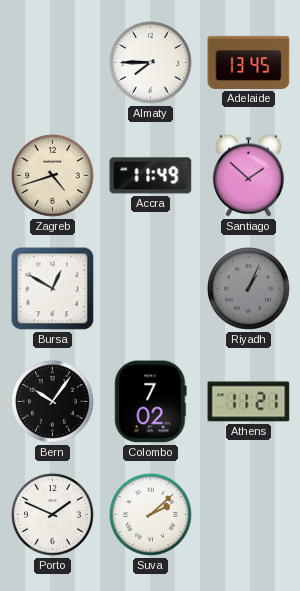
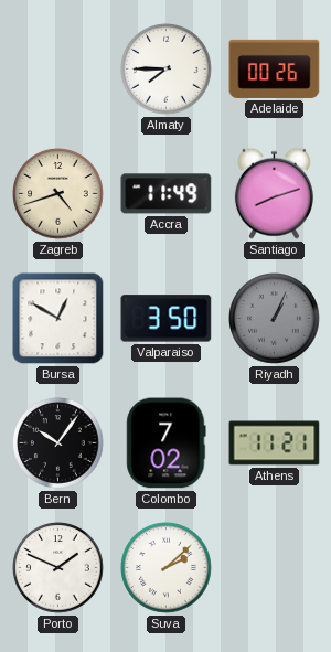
Adelaide: 13:45 -> 00:26
Santiago: 1:52 -> 8:12
Valparaiso: none -> 3:50
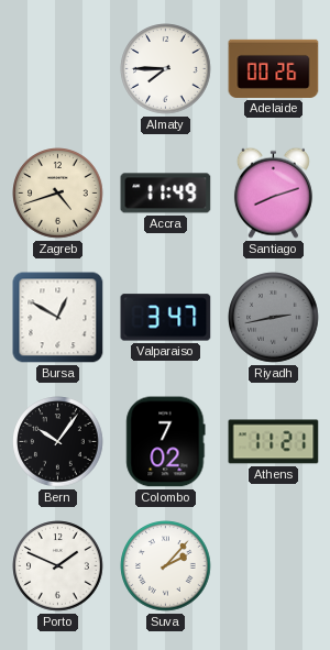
Valparaiso: 3:50 -> 3:47
Riyadh: 1:04 -> 2:43
Suva: 2:08 -> 2:07
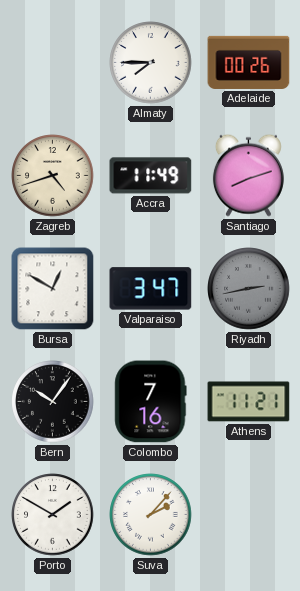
Colombo: 7:02 -> 7:16
Porto: 1:49 -> 1:50
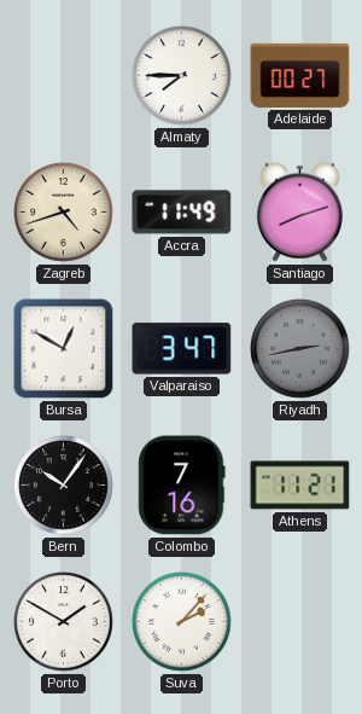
Adelaide: 00:26 -> 00:27
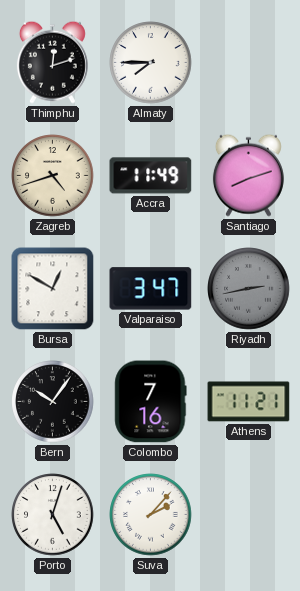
Thimphu: none -> 12:12
Adelaide: 00:27 -> none
Porto: 1:50 -> 5:03
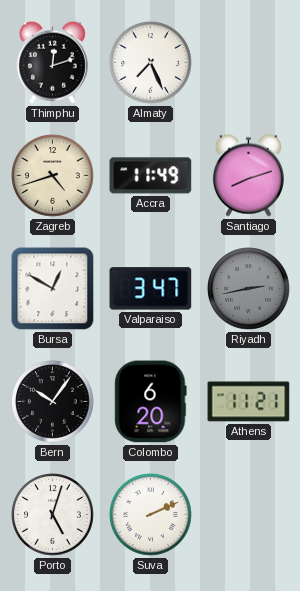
Almaty: 7:45 -> 7:26
Colombo: 7:16 -> 6:20
Suva: 2:07 -> 2:11
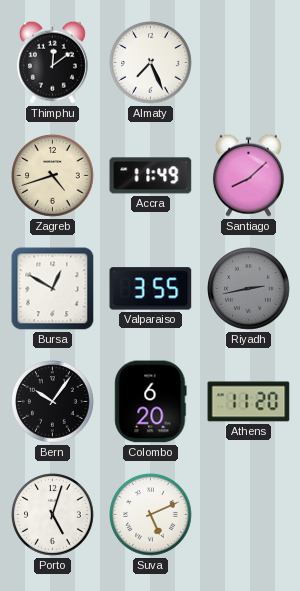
Thimphu: 12:12 -> 12:09
Santiago: 8:12 -> 8:08
Valparaiso: 3:47 -> 3:55
Athens: 11:21 -> 11:20
Suva: 2:11 -> 5:11
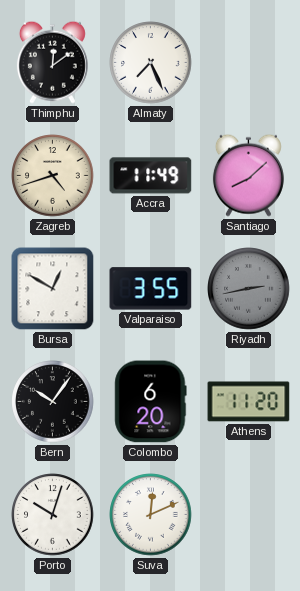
Porto: 5:03 -> 10:03
Suva: 5:11 -> 12:11
